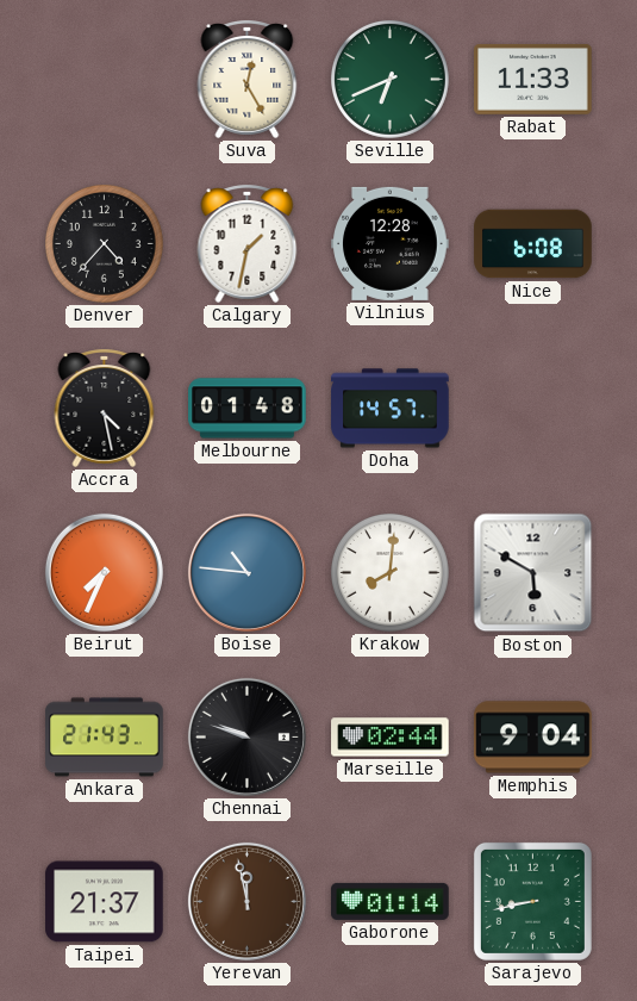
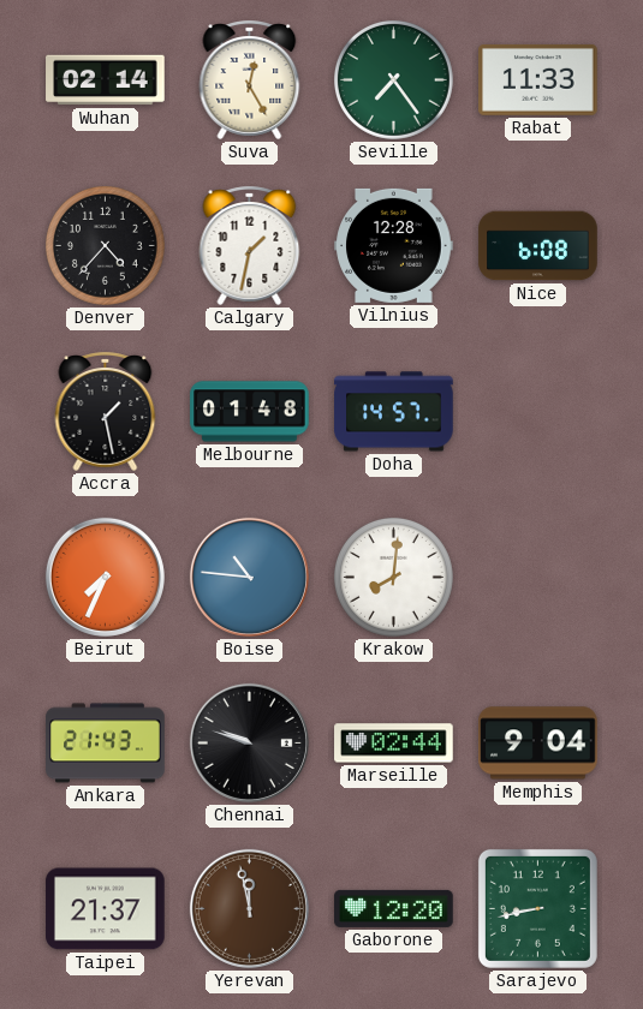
Wuhan: none -> 02:14
Seville: 6:41 -> 7:24
Accra: 4:28 -> 1:28
Boston: 5:50 -> none
Gaborone: 01:14 -> 12:20
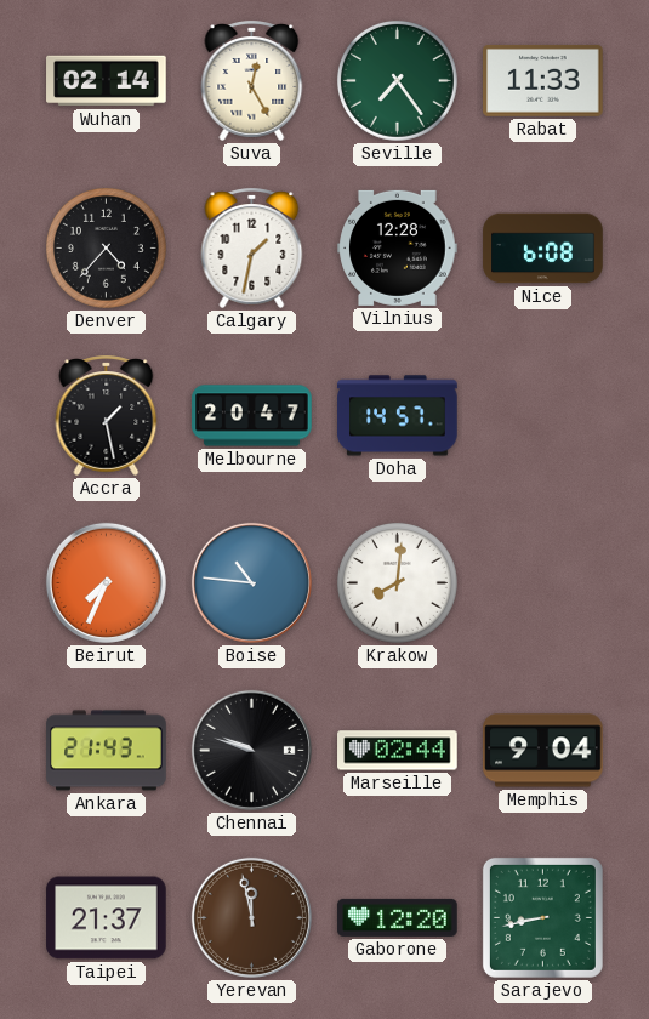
Melbourne: 01:48 -> 20:47
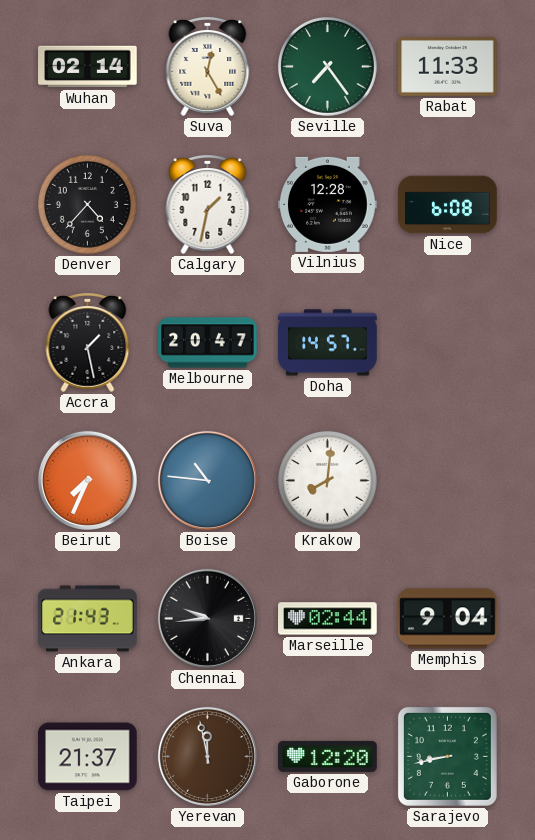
Chennai: 9:48 -> 9:44
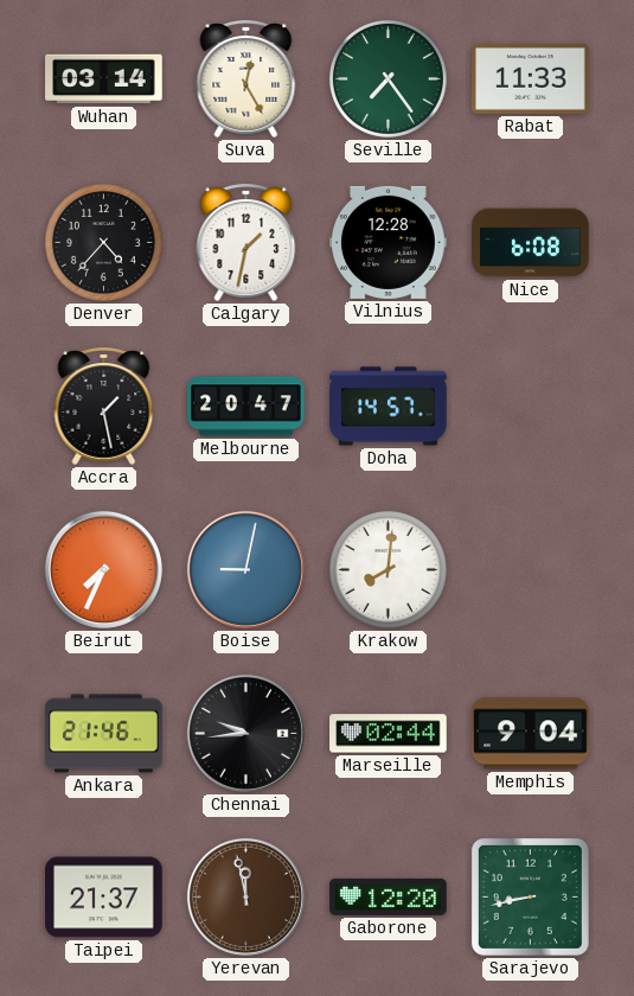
Wuhan: 02:14 -> 03:14
Boise: 10:46 -> 9:02
Ankara: 21:43 -> 21:46
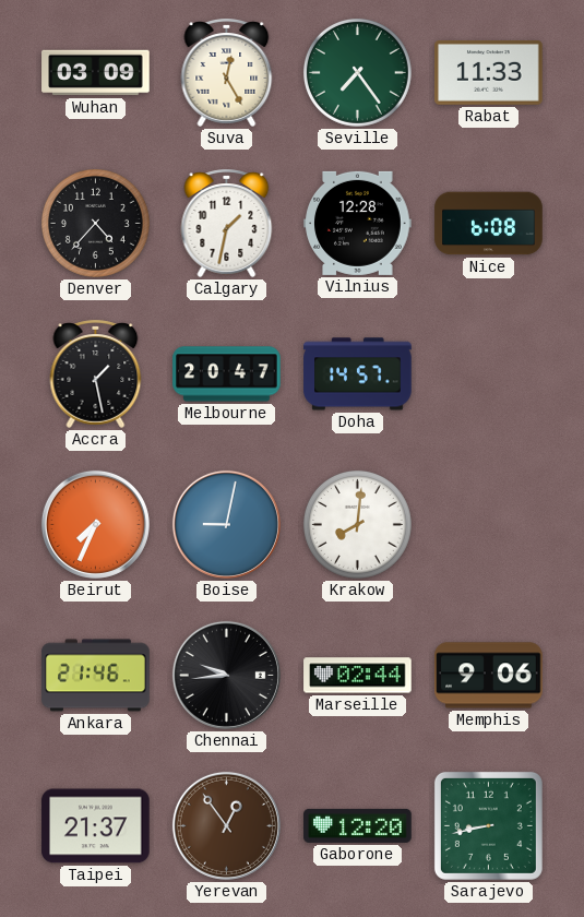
Wuhan: 03:14 -> 03:09
Memphis: 9:04 -> 9:06
Yerevan: 11:58 -> 12:54
